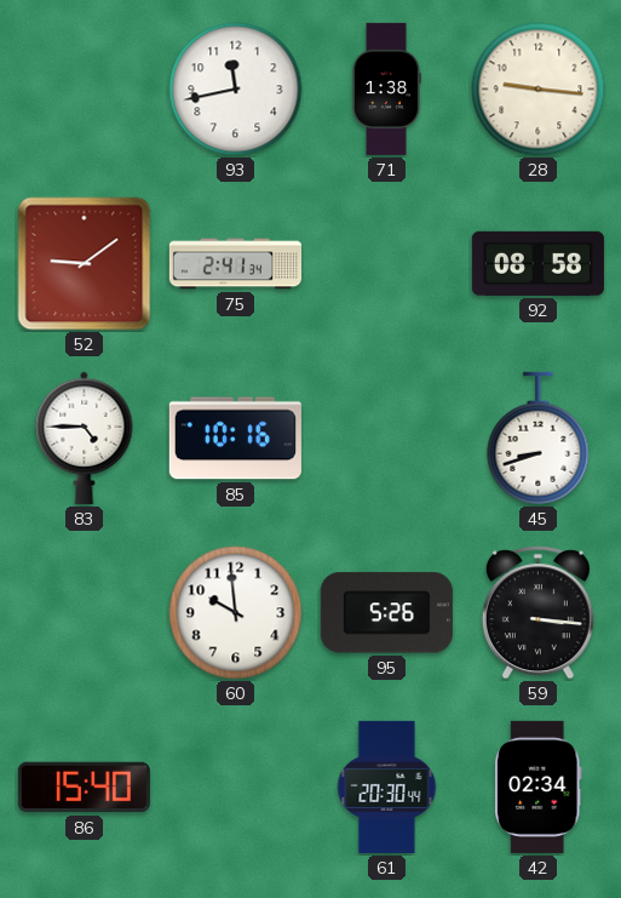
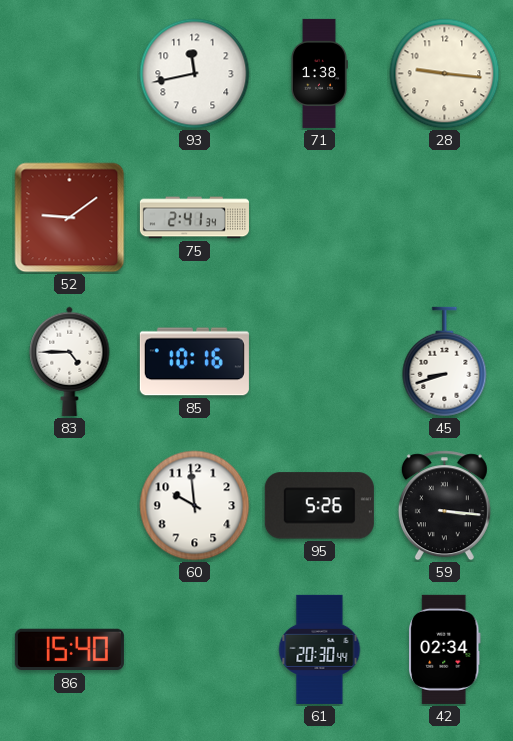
92: 08:58 -> none
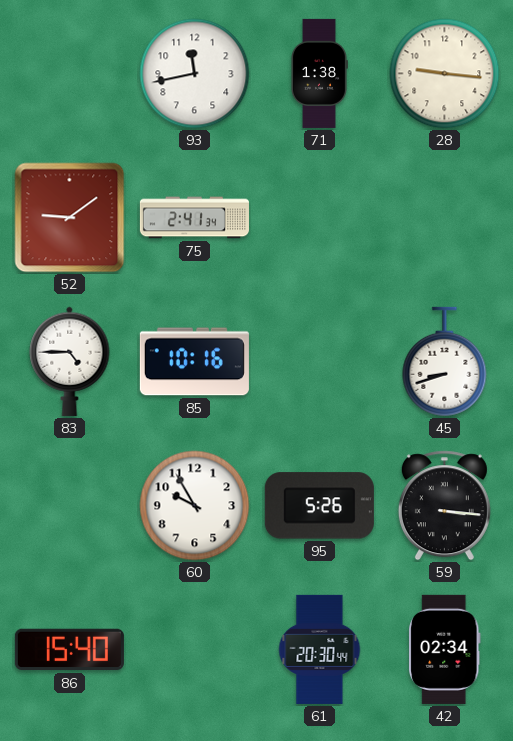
60: 9:59 -> 9:55
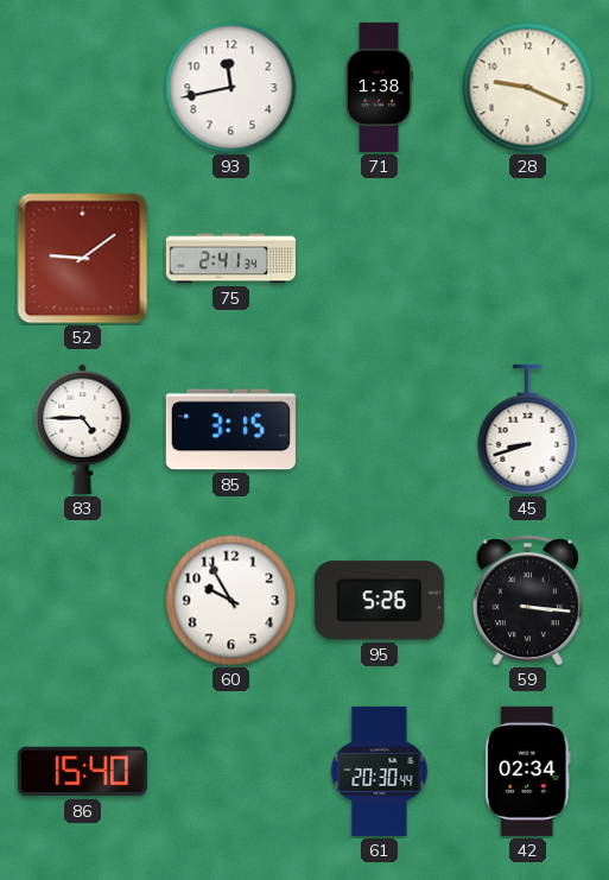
28: 9:16 -> 9:19
85: 10:16 -> 3:15
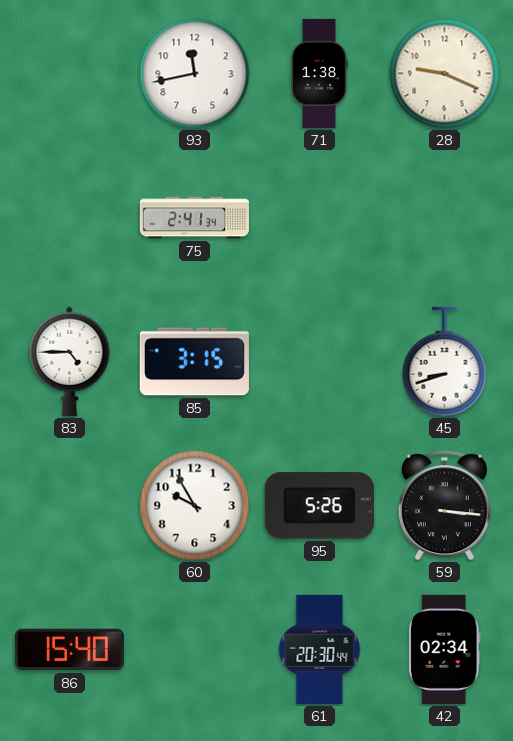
52: 9:09 -> none
